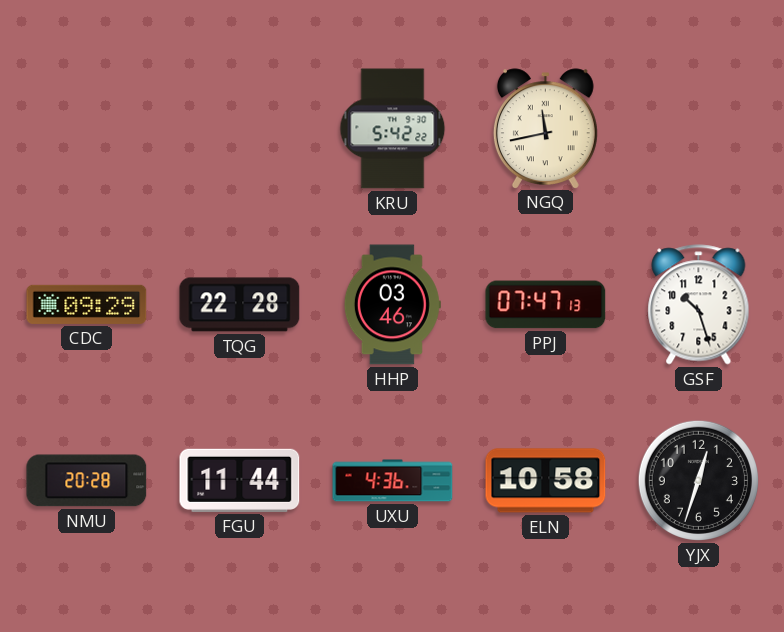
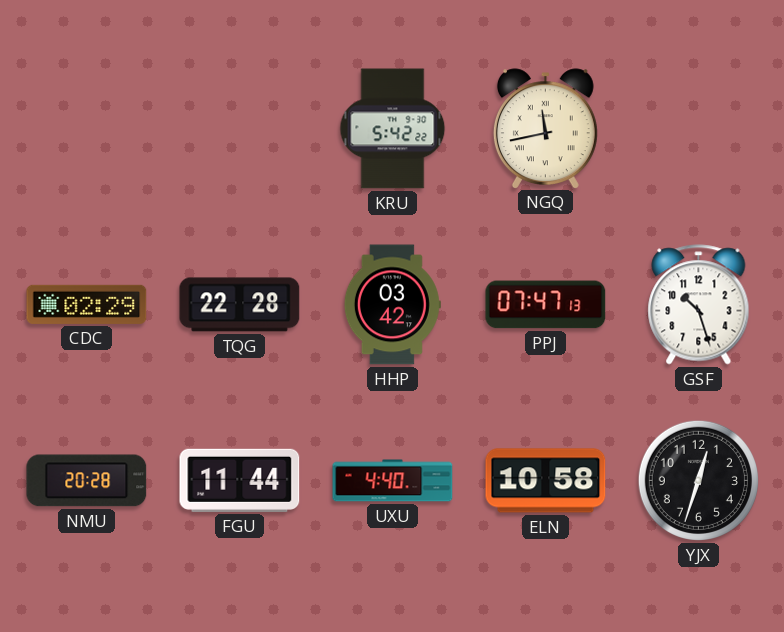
CDC: 09:29 -> 02:29
HHP: 03:46 -> 03:42
UXU: 4:36 -> 4:40
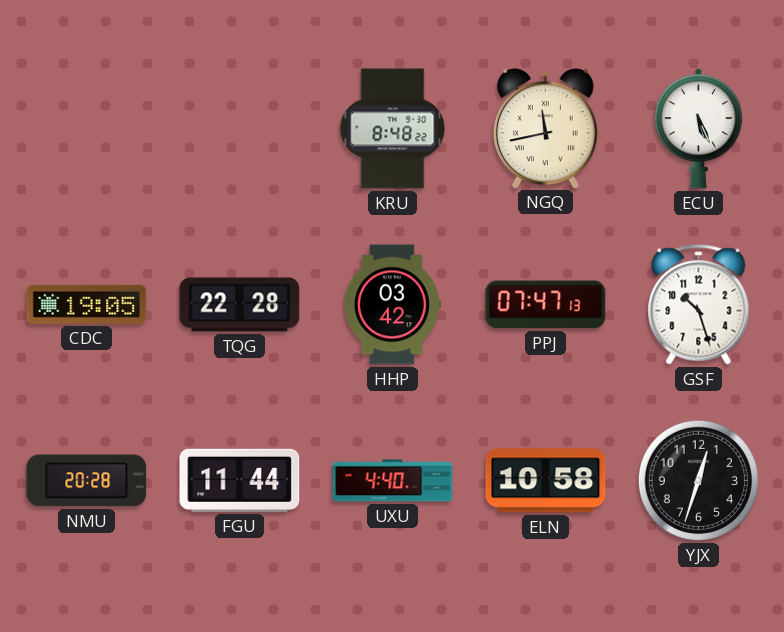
KRU: 5:42 -> 8:48
ECU: none -> 5:26
CDC: 02:29 -> 19:05
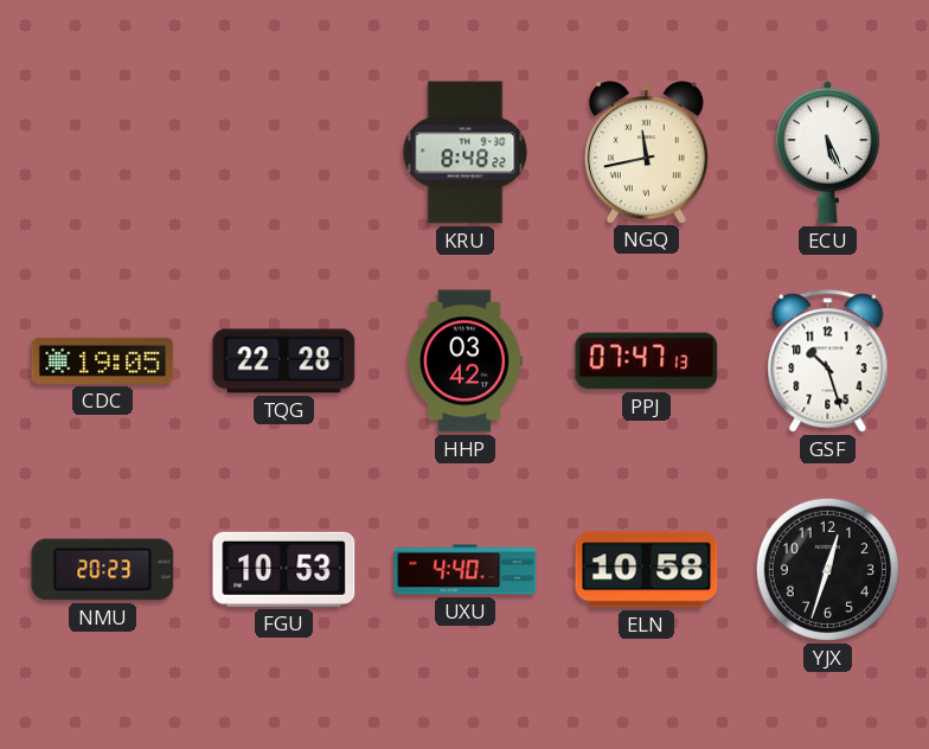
NMU: 20:28 -> 20:23
FGU: 11:44 -> 10:53
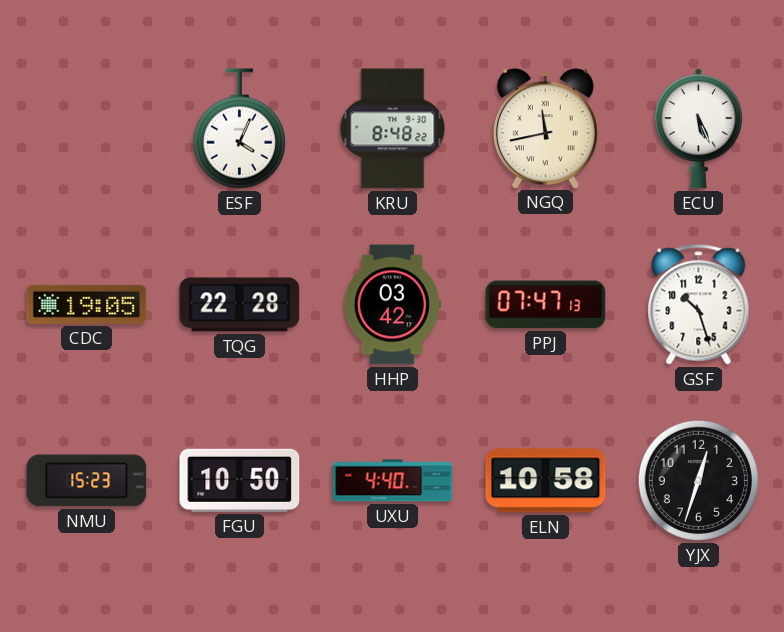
ESF: none -> 4:04
NMU: 20:23 -> 15:23
FGU: 10:53 -> 10:50
